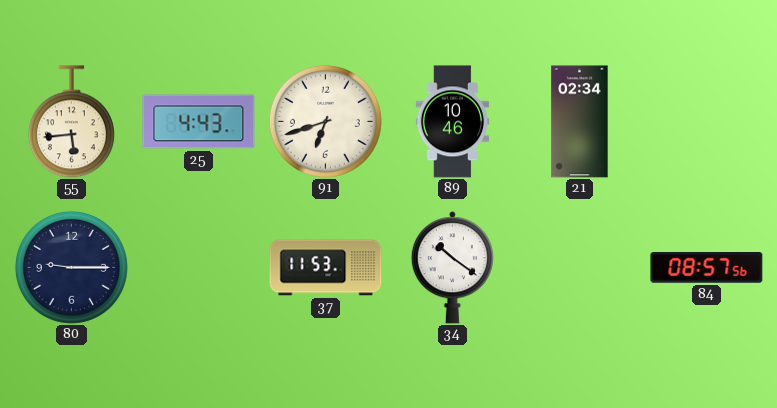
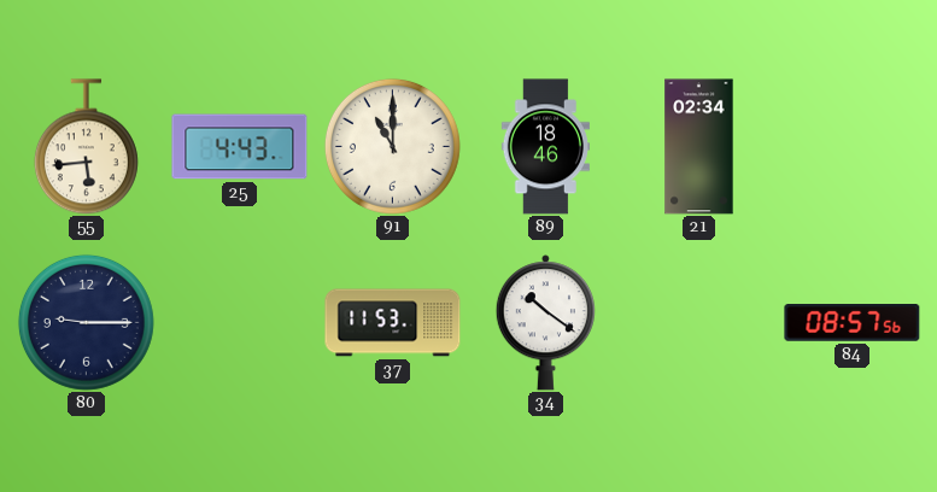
91: 6:42 -> 11:00
89: 10:46 -> 18:46
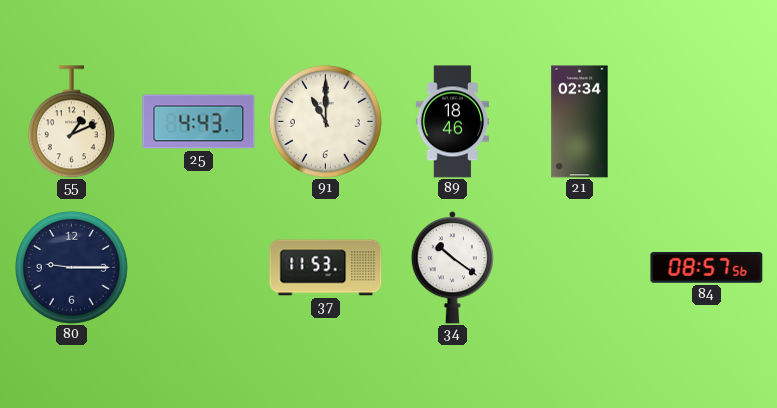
55: 5:44 -> 1:11
